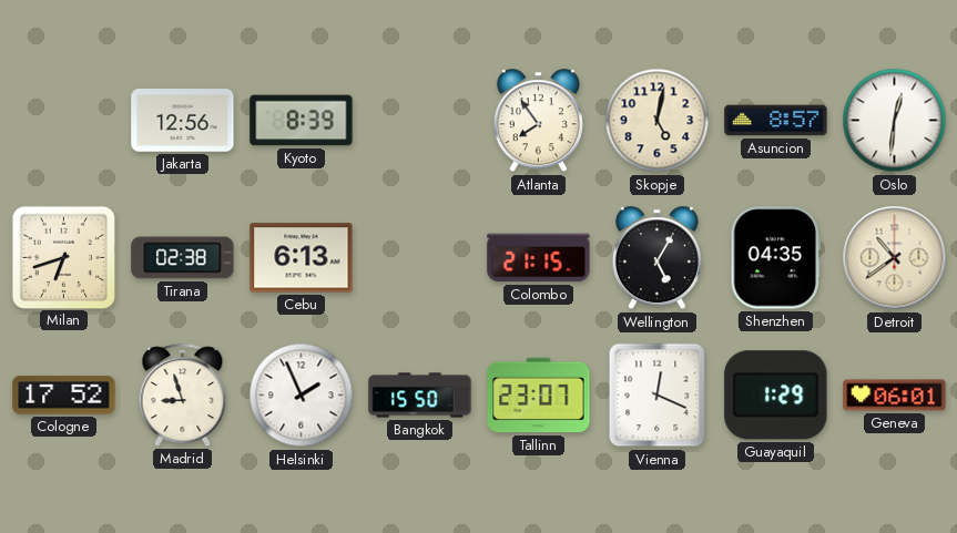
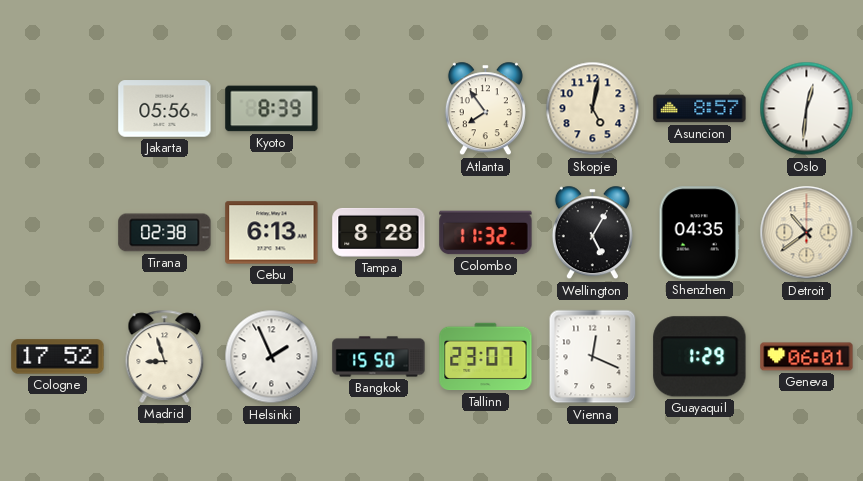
Jakarta: 12:56 -> 05:56
Milan: 6:42 -> none
Tampa: none -> 8:28
Colombo: 21:15 -> 11:32
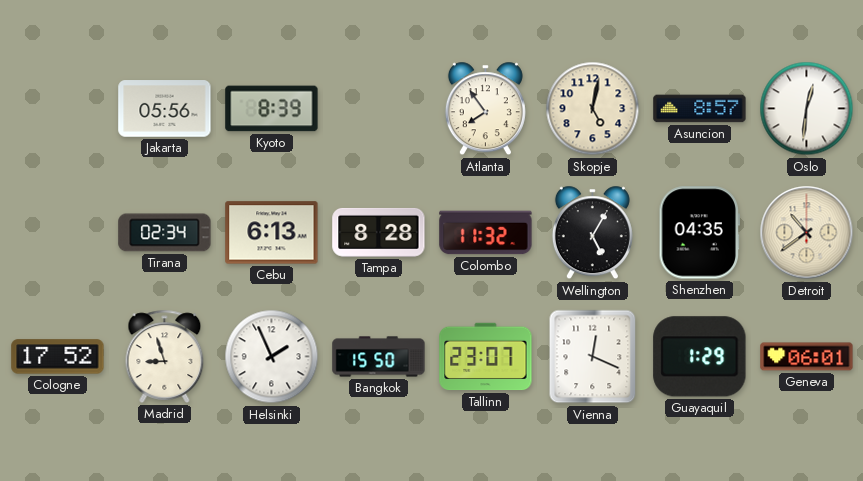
Tirana: 02:38 -> 02:34
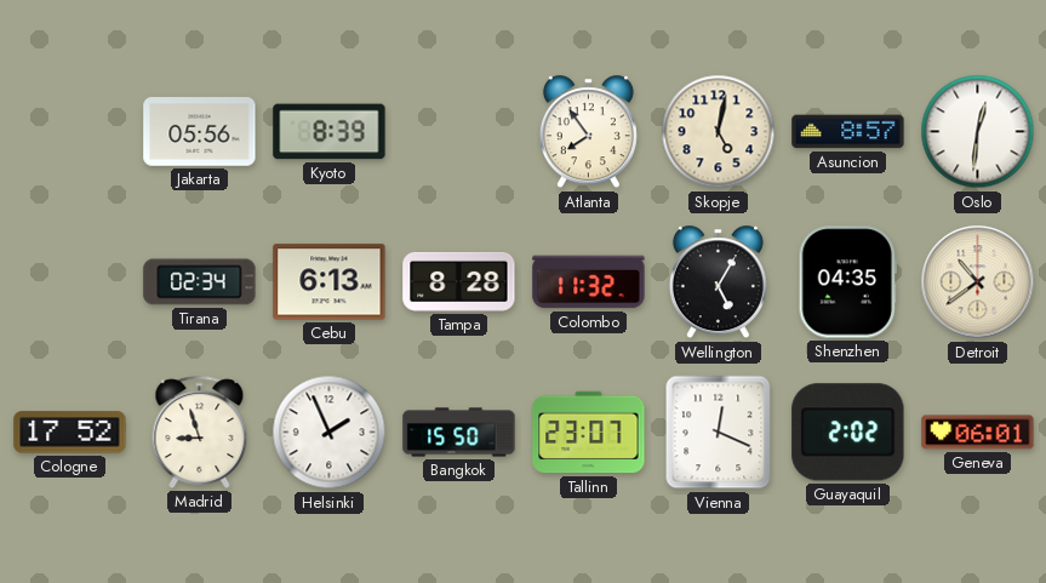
Guayaquil: 1:29 -> 2:02
